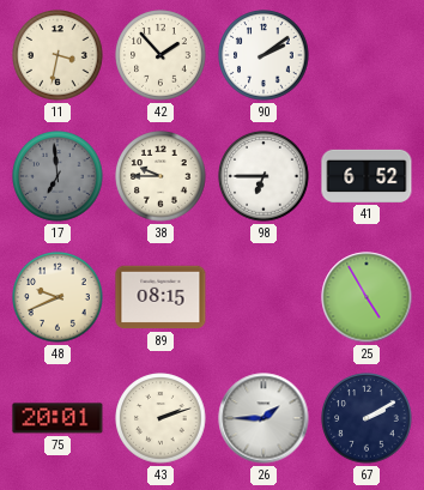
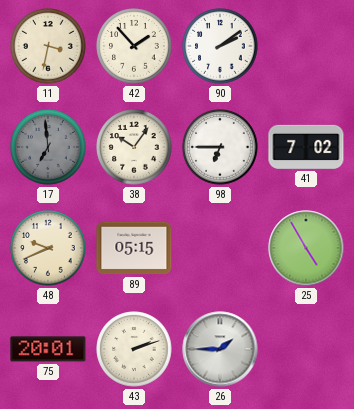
38: 9:45 -> 10:06
41: 6:52 -> 7:02
89: 08:15 -> 05:15
67: 2:10 -> none
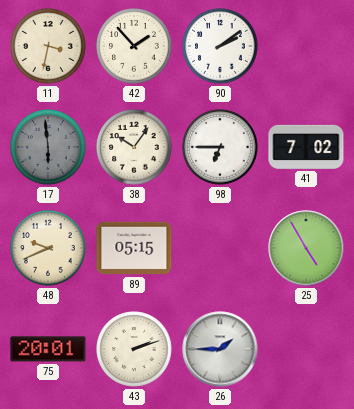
17: 6:59 -> 5:59
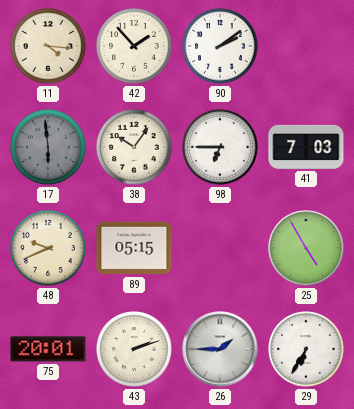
11: 3:32 -> 4:16
41: 7:02 -> 7:03
29: none -> 6:35
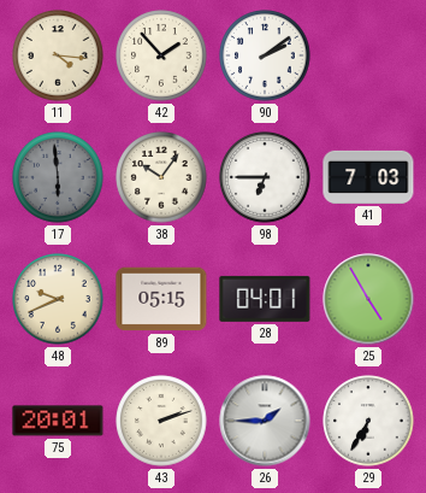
28: none -> 04:01
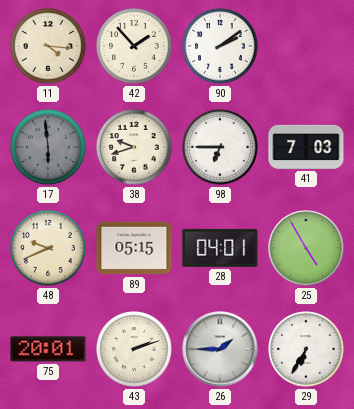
38: 10:06 -> 9:42
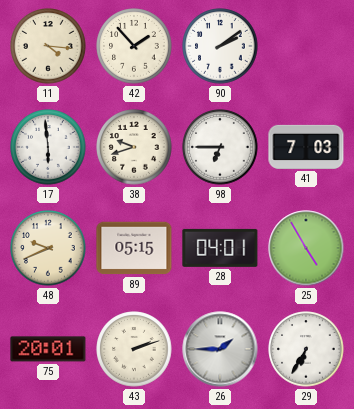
17 dial: grey -> white
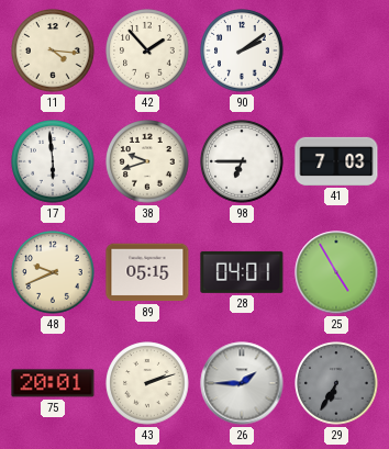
29 dial: white -> grey
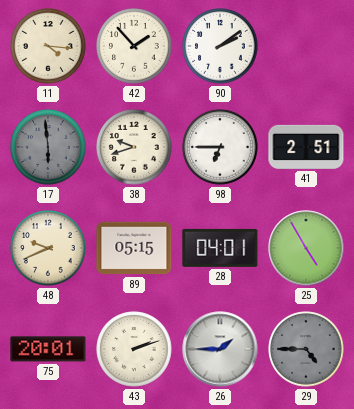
17 dial: white -> grey
41: 7:03 -> 2:51
29: 6:35 -> 4:45
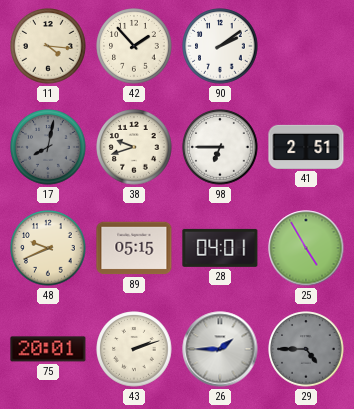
17: 5:59 -> 8:02
